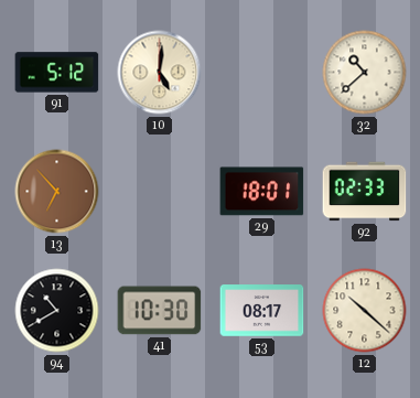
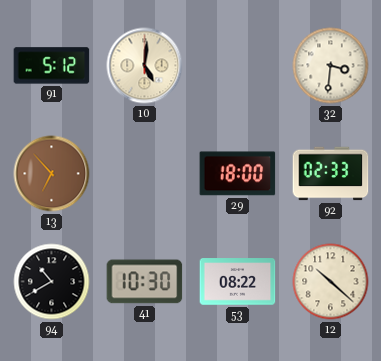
32: 10:38 -> 3:31
29: 18:01 -> 18:00
53: 08:17 -> 08:22
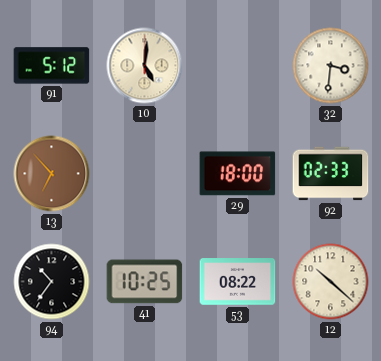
94: 10:40 -> 10:36
41: 10:30 -> 10:25
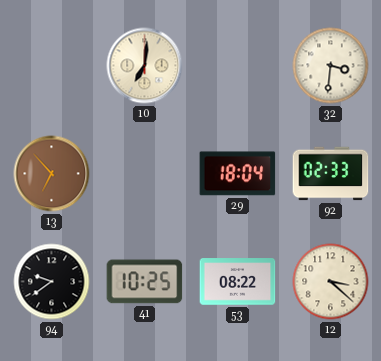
91: 5:12 -> none
10: 5:01 -> 7:01
29: 18:00 -> 18:04
94: 10:36 -> 9:39
12: 10:22 -> 3:22
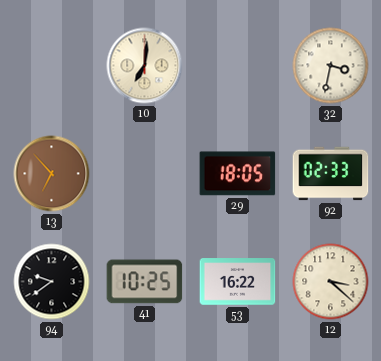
32: 3:31 -> 3:32
29: 18:04 -> 18:05
53: 08:22 -> 16:22
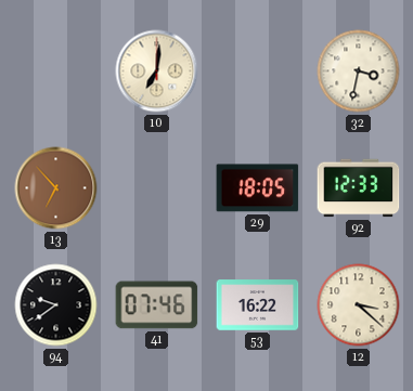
92: 02:33 -> 12:33
41: 10:25 -> 07:46
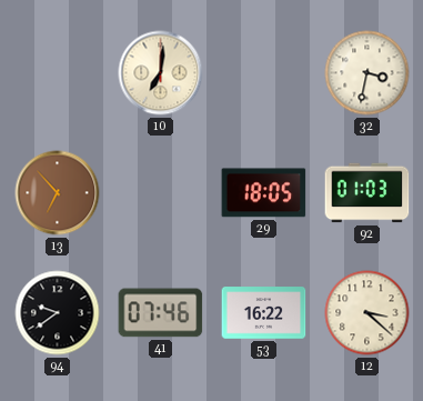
92: 12:33 -> 01:03
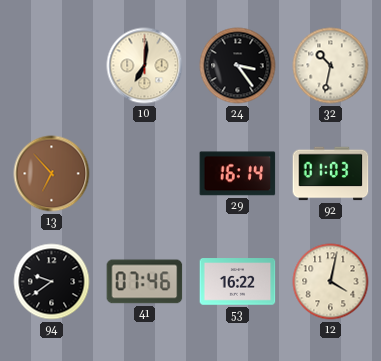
24: none -> 3:24
32: 3:32 -> 10:32
29: 18:05 -> 16:14
12: 3:22 -> 4:02
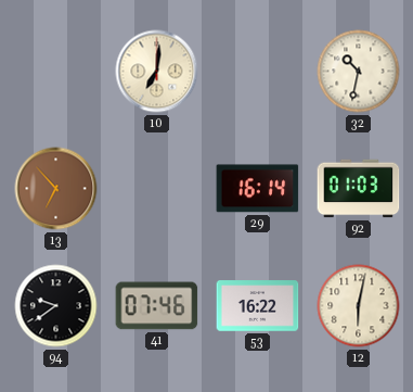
24: 3:24 -> none
12: 4:02 -> 6:02
